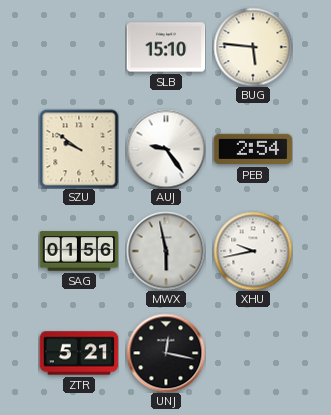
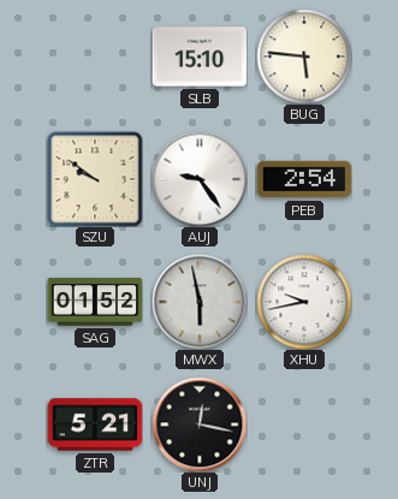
SAG: 01:56 -> 01:52
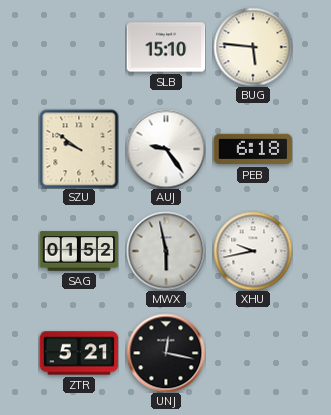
PEB: 2:54 -> 6:18
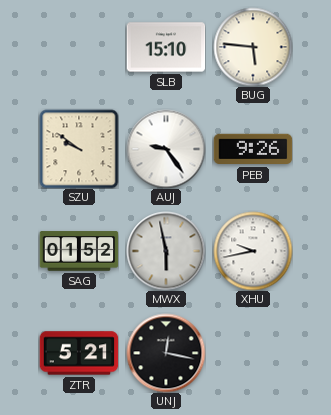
PEB: 6:18 -> 9:26
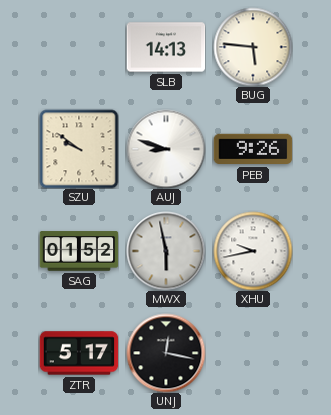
SLB: 15:10 -> 14:13
AUJ: 9:24 -> 8:48
ZTR: 5:21 -> 5:17
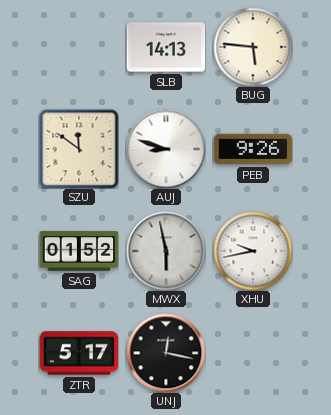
SZU: 9:51 -> 11:51
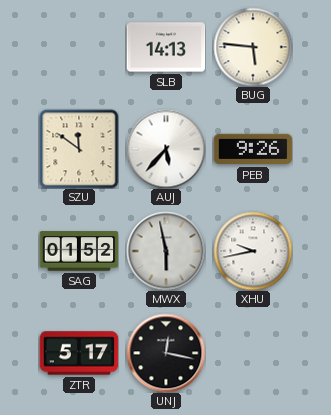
AUJ: 8:48 -> 5:37
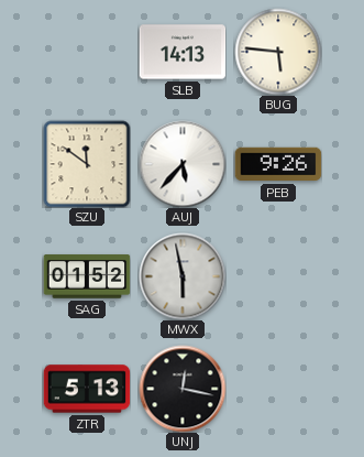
XHU: 9:43 -> none
ZTR: 5:17 -> 5:13
